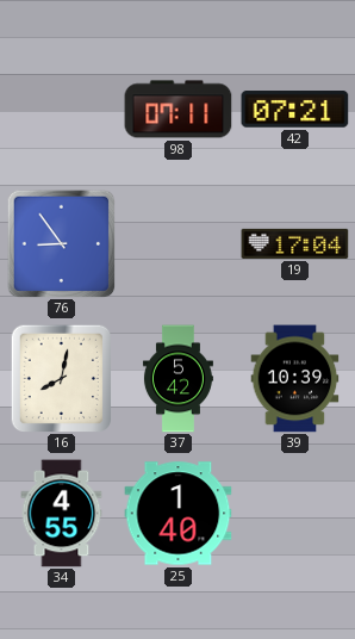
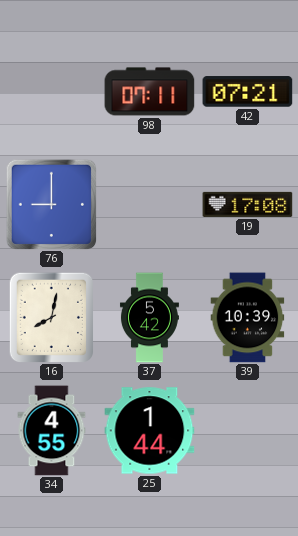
76: 8:54 -> 9:00
19: 17:04 -> 17:08
25: 1:40 -> 1:44
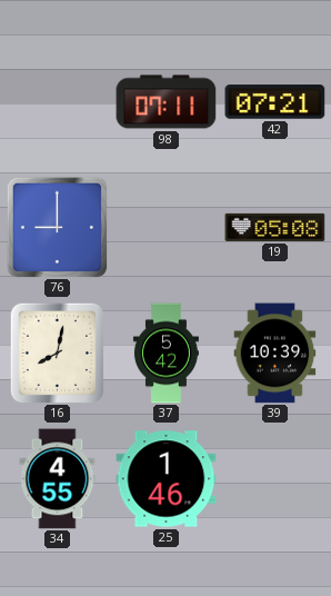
19: 17:08 -> 05:08
25: 1:44 -> 1:46
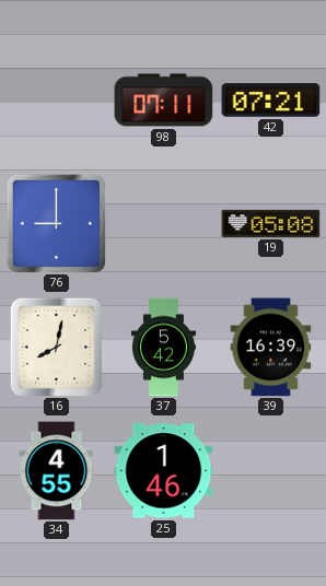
39: 10:39 -> 16:39
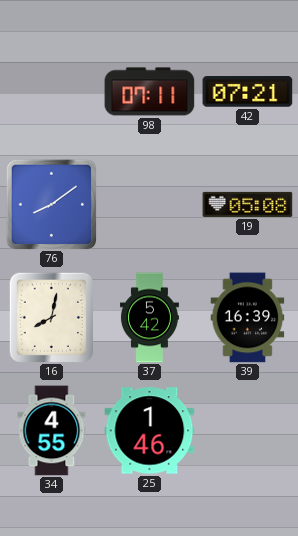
76: 9:00 -> 8:09
